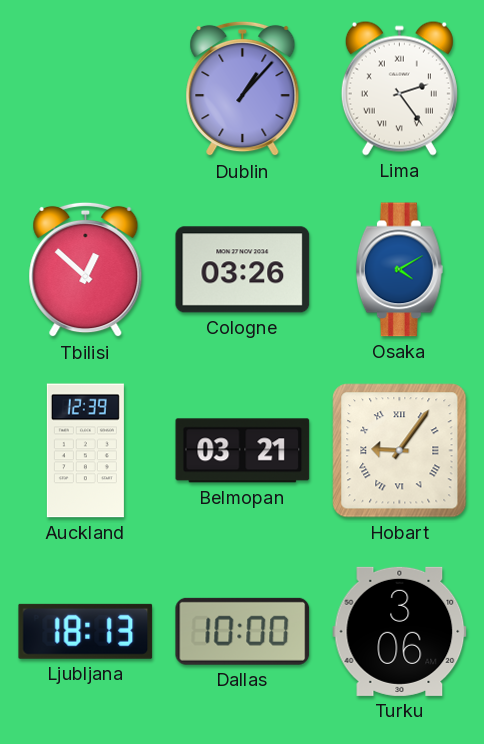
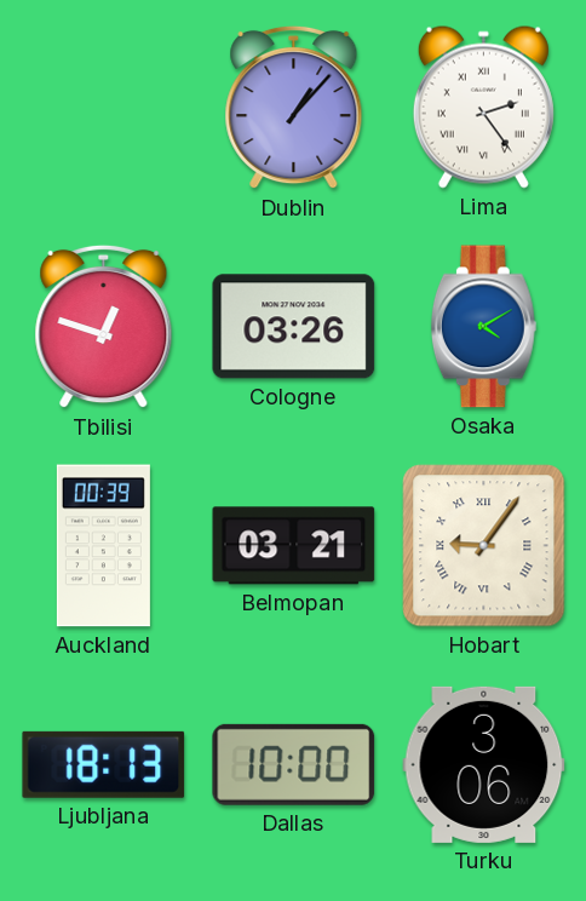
Tbilisi: 12:52 -> 12:48
Auckland: 12:39 -> 00:39
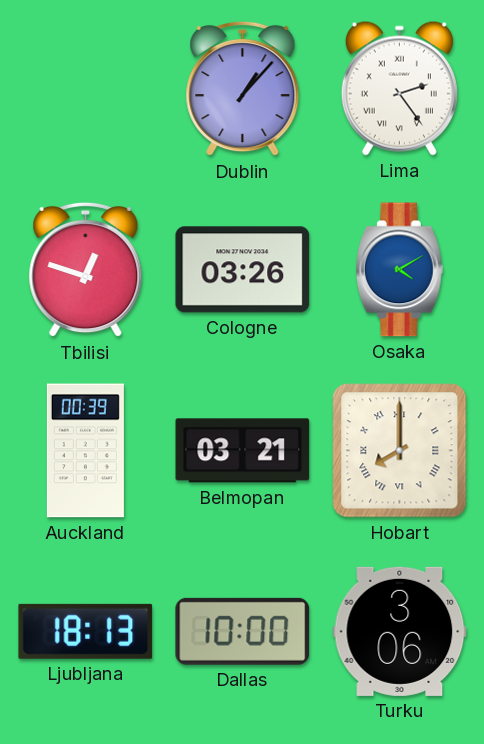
Hobart: 9:06 -> 8:00
